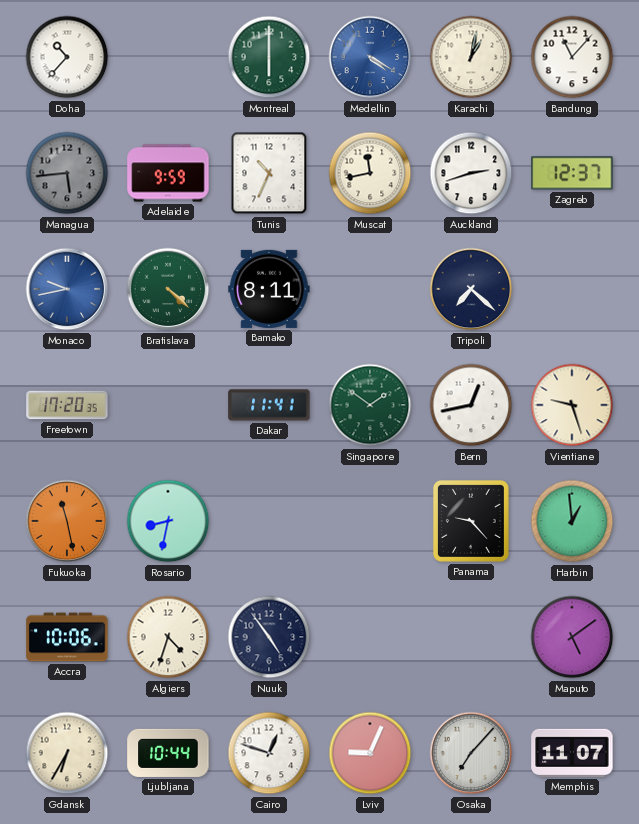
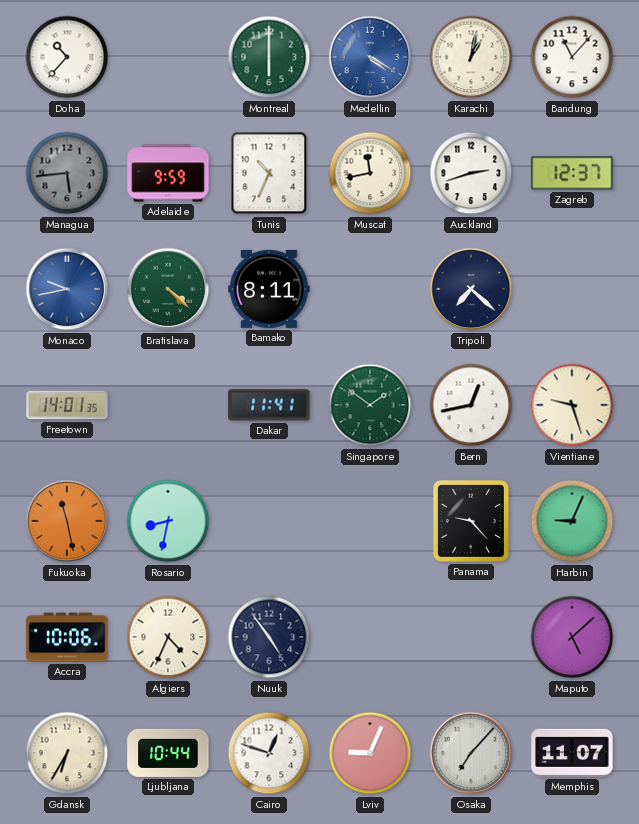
Freetown: 17:20 -> 14:01
Harbin: 12:59 -> 9:04
Algiers: 4:33 -> 4:34
Maputo: 5:09 -> 5:08
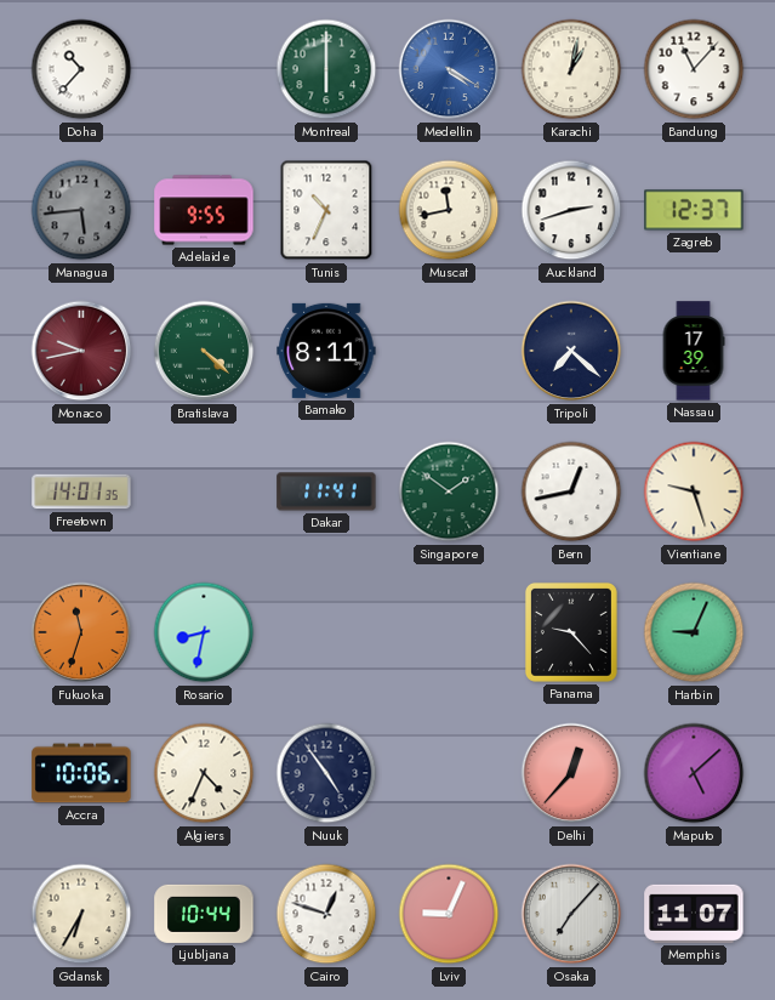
Adelaide: 9:59 -> 9:55
Monaco dial: blue -> burgundy
Nassau: none -> 17:39
Fukuoka: 11:28 -> 11:33
Delhi: none -> 12:37
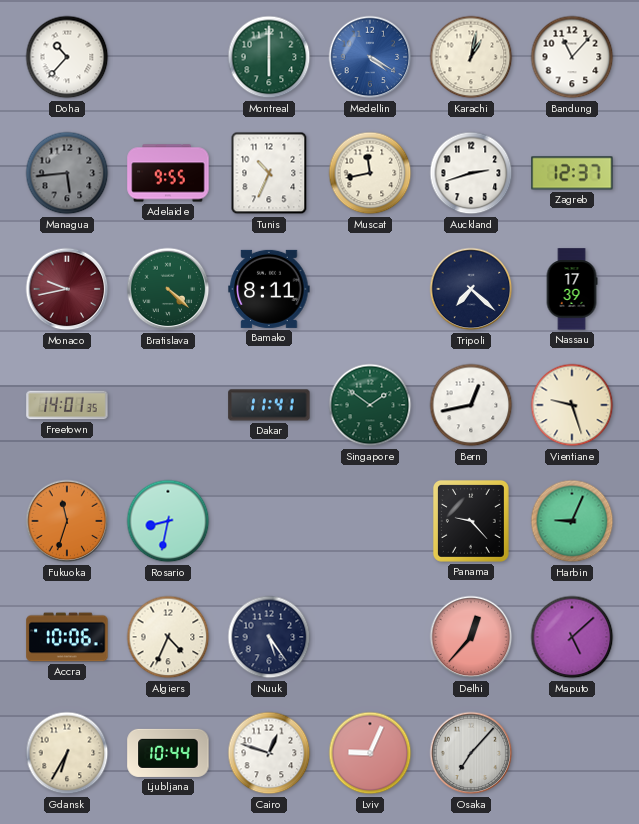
Nuuk: 4:54 -> 5:24
Memphis: 11:07 -> none
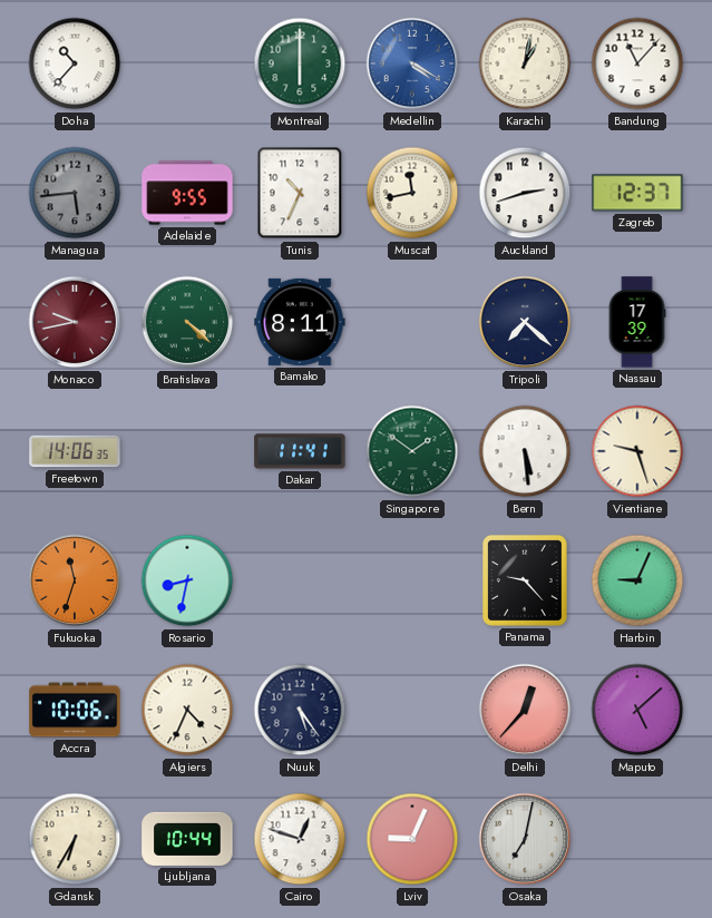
Freetown: 14:01 -> 14:06
Bern: 12:43 -> 5:29
Osaka: 7:07 -> 7:02
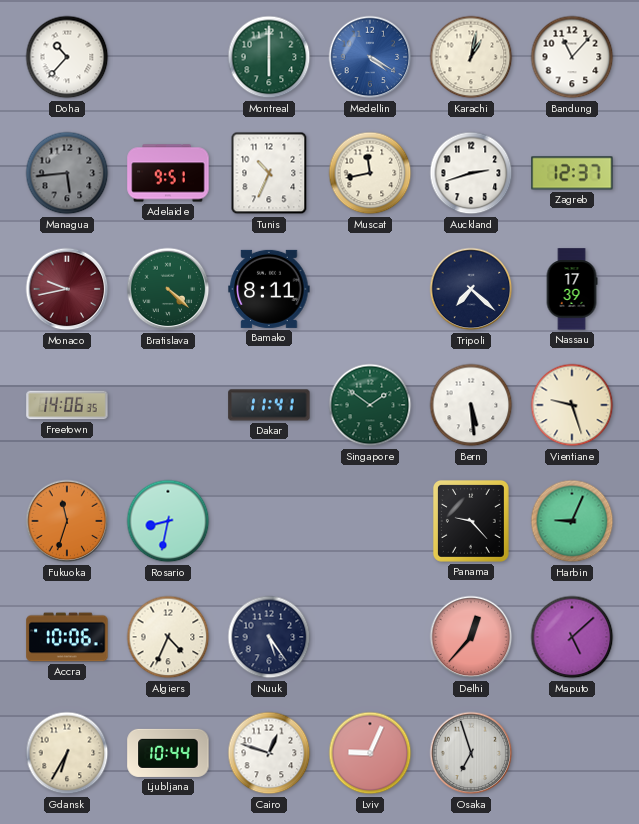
Adelaide: 9:55 -> 9:51
Osaka: 7:02 -> 6:57
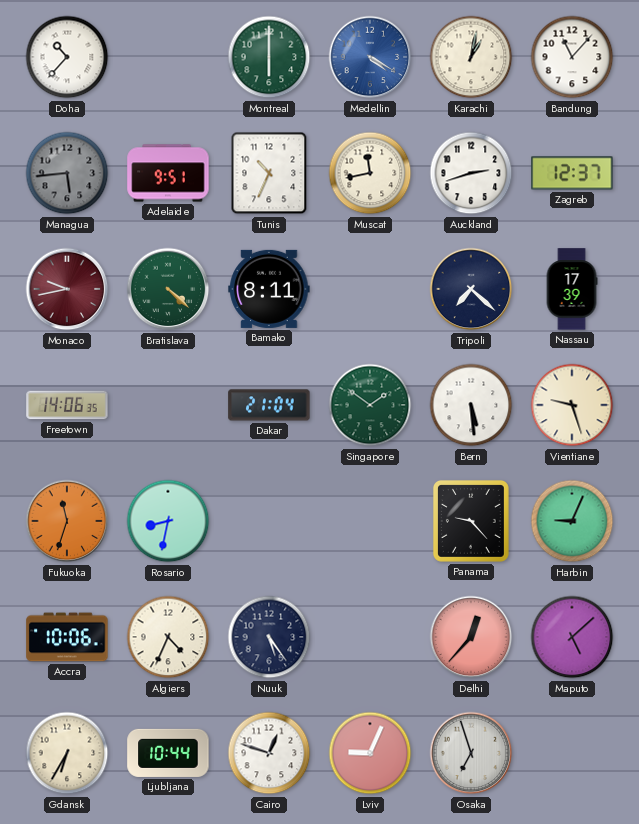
Dakar: 11:41 -> 21:04
